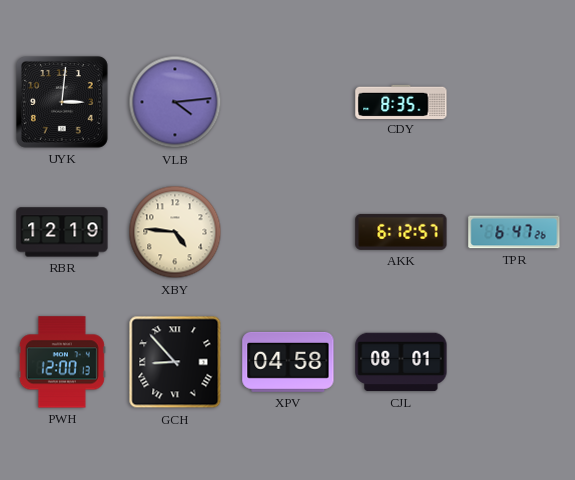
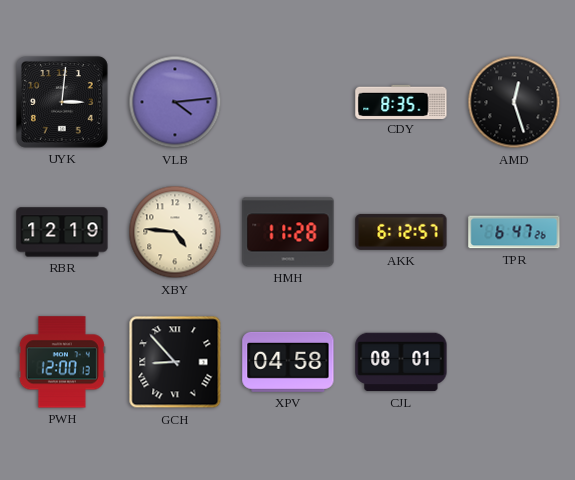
AMD: none -> 12:27
HMH: none -> 11:28
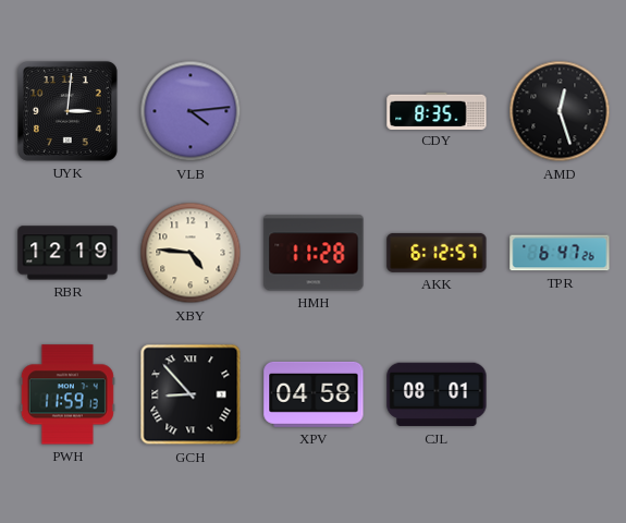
PWH: 12:00 -> 11:59
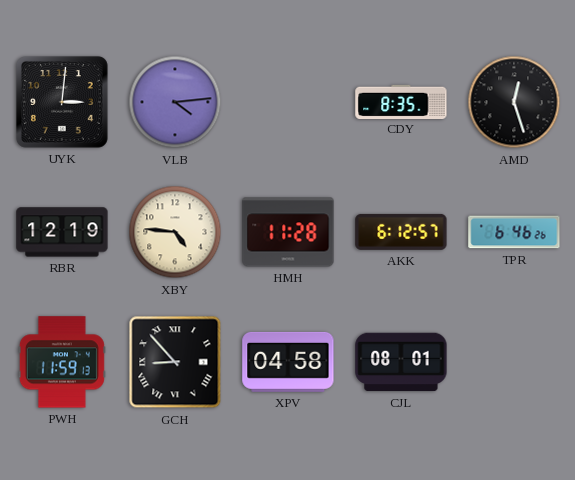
TPR: 6:47 -> 6:46
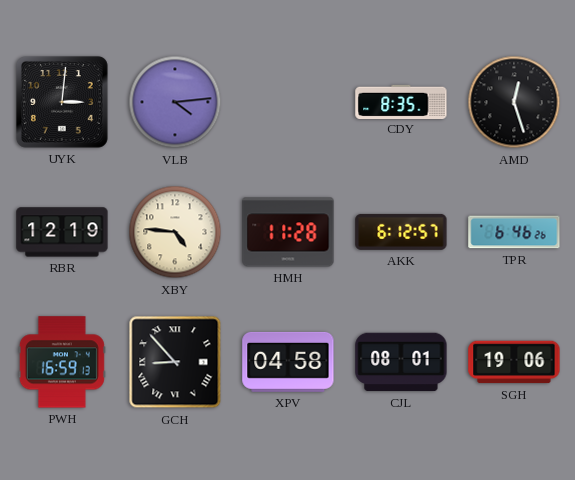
PWH: 11:59 -> 16:59
SGH: none -> 19:06
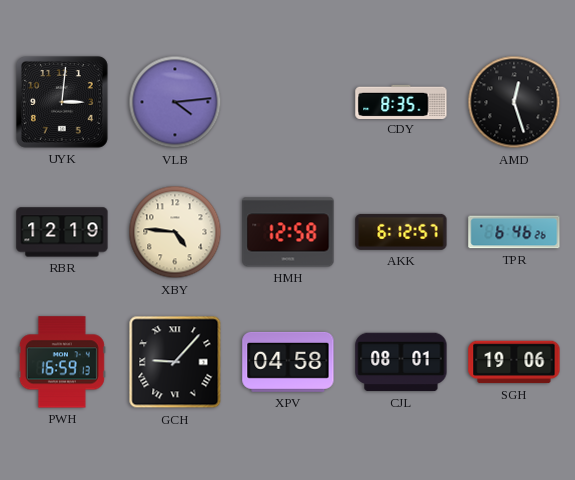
HMH: 11:28 -> 12:58
GCH: 8:53 -> 9:07
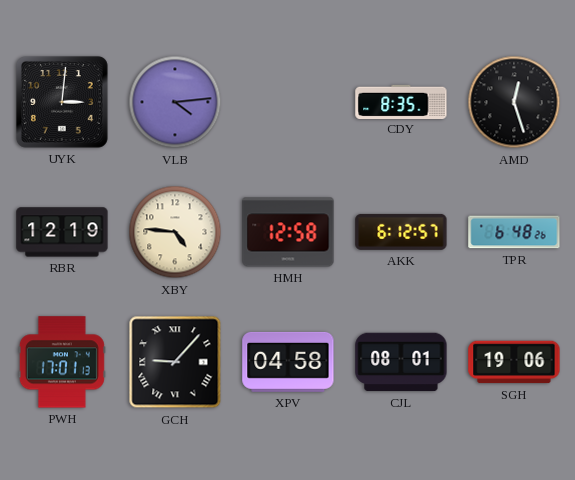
TPR: 6:46 -> 6:48
PWH: 16:59 -> 17:01
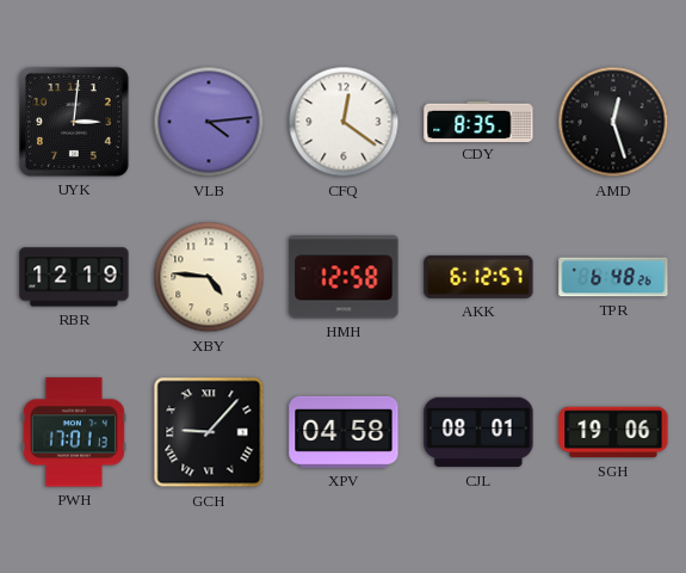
CFQ: none -> 12:21
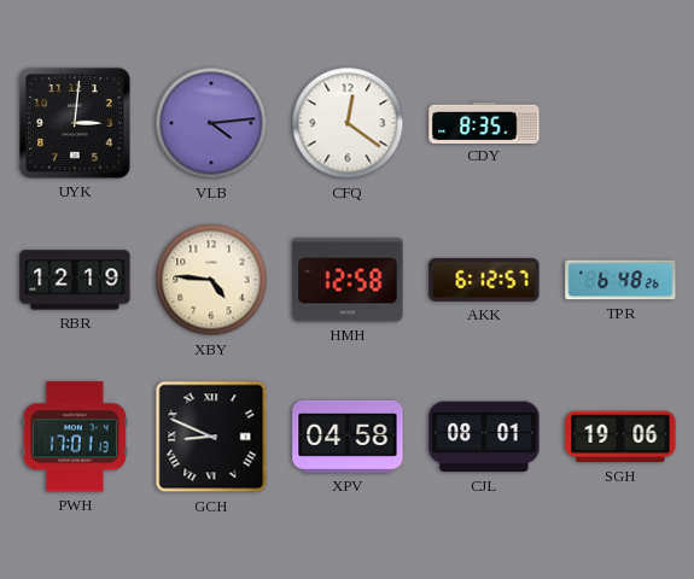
AMD: 12:27 -> none
GCH: 9:07 -> 8:49
